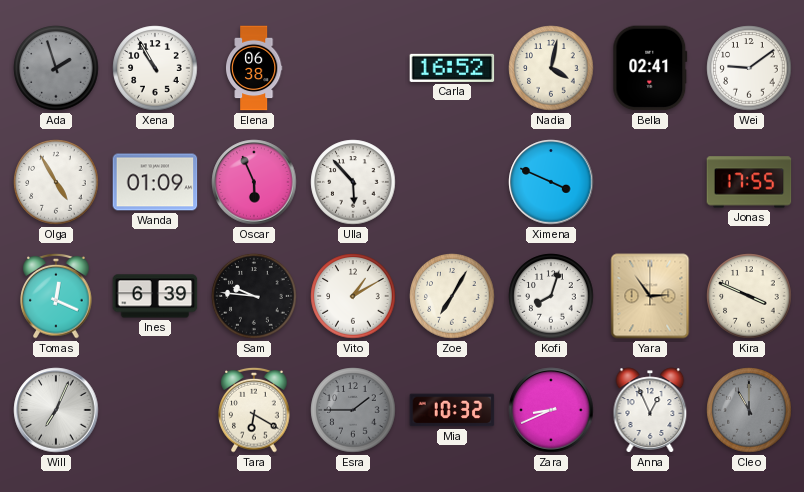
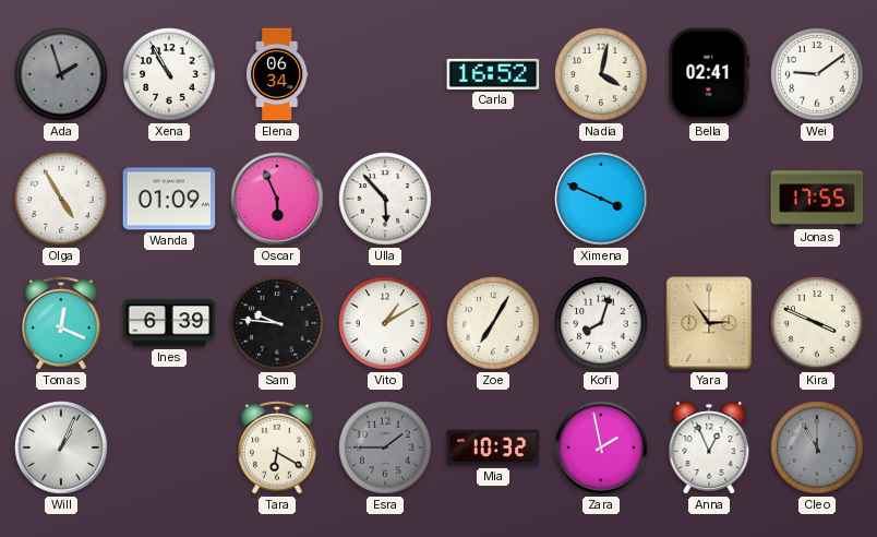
Elena: 06:38 -> 06:34
Will: 7:04 -> 1:04
Zara: 8:41 -> 1:58
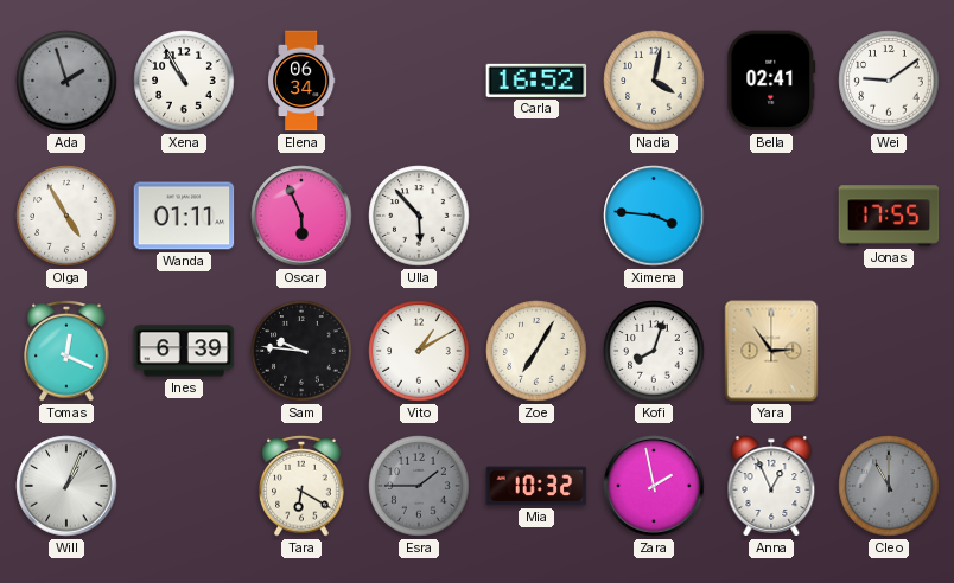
Wanda: 01:09 -> 01:11
Ximena: 3:49 -> 3:46
Kira: 3:49 -> none
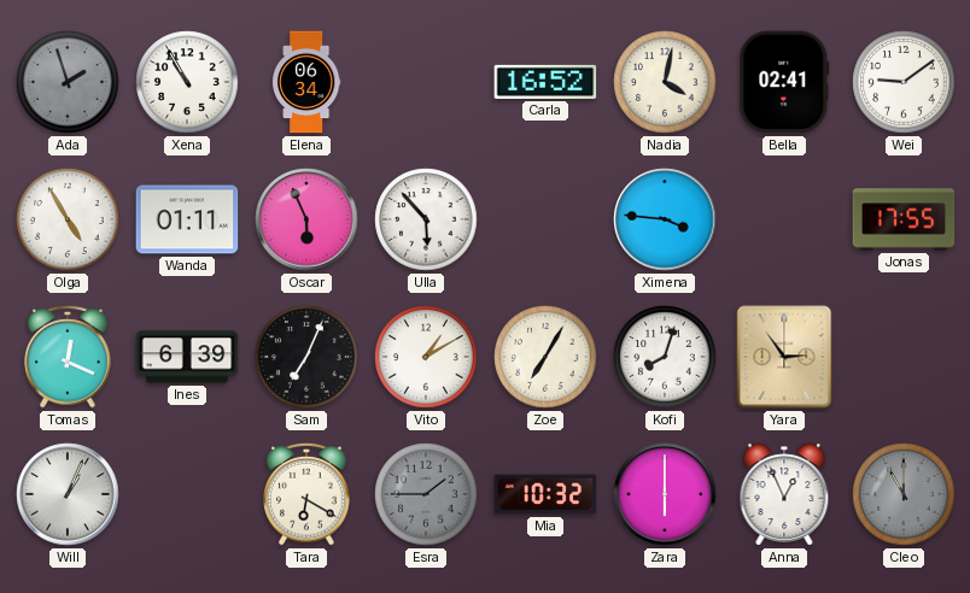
Sam: 9:46 -> 7:04
Zara: 1:58 -> 6:00
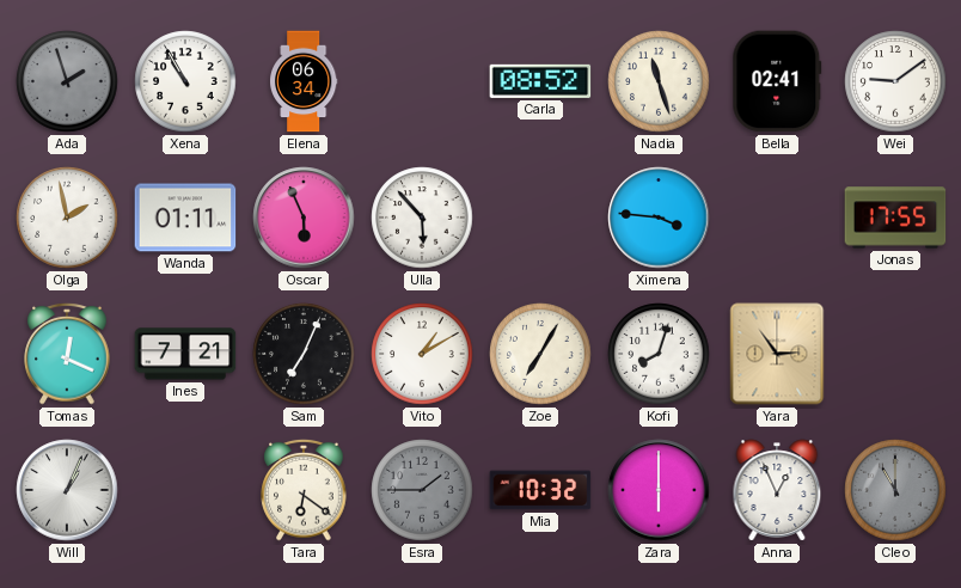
Carla: 16:52 -> 08:52
Nadia: 4:02 -> 11:27
Olga: 4:55 -> 1:58
Ines: 6:39 -> 7:21
Tara: 6:20 -> 6:21
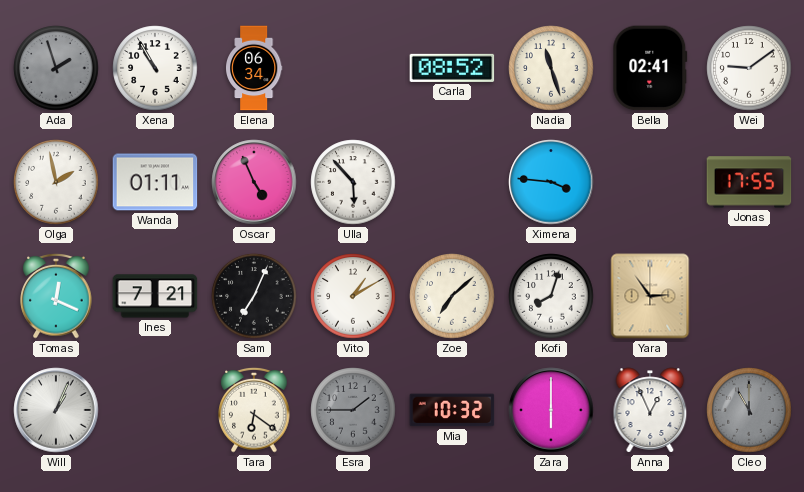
Oscar: 5:56 -> 4:56
Zoe: 7:05 -> 7:08
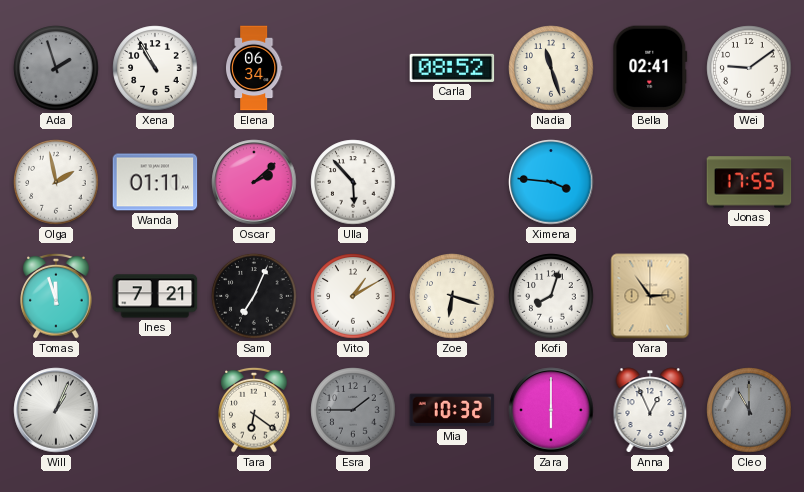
Oscar: 4:56 -> 2:08
Tomas: 12:19 -> 11:57
Zoe: 7:08 -> 6:18
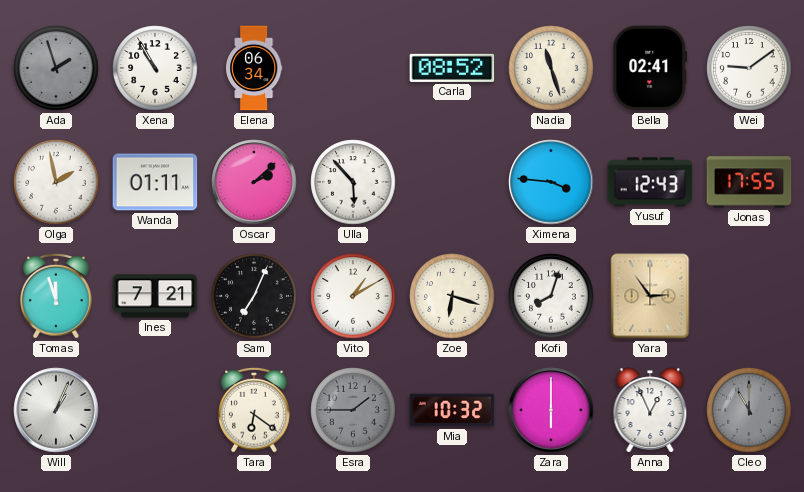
Yusuf: none -> 12:43
